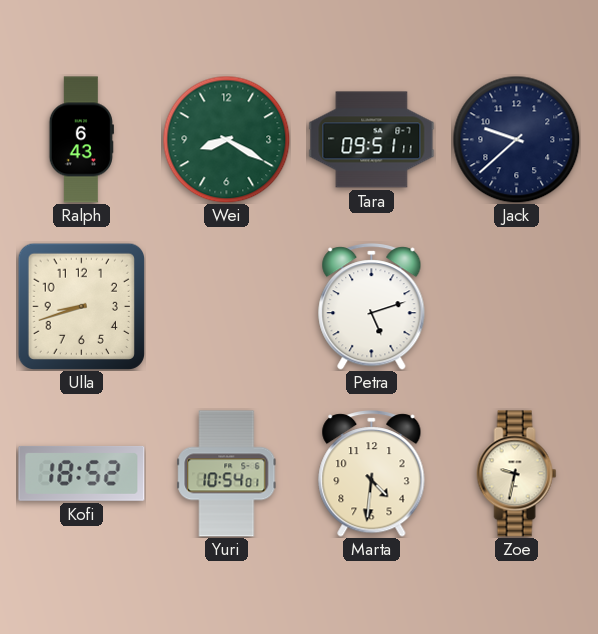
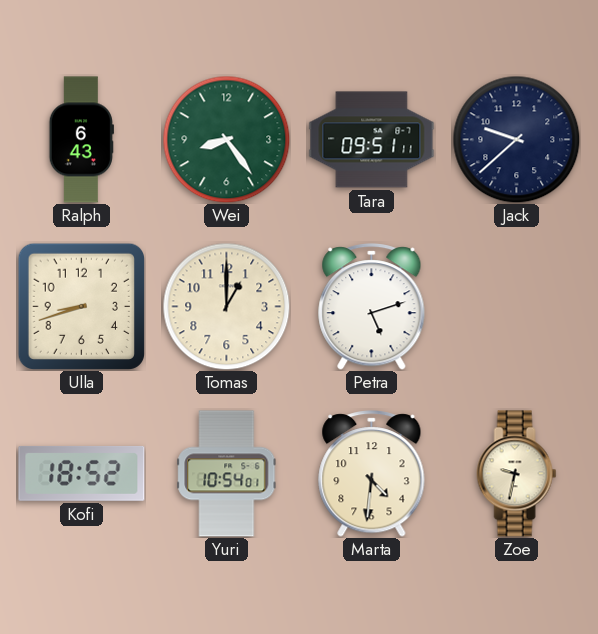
Wei: 8:20 -> 8:24
Tomas: none -> 1:00
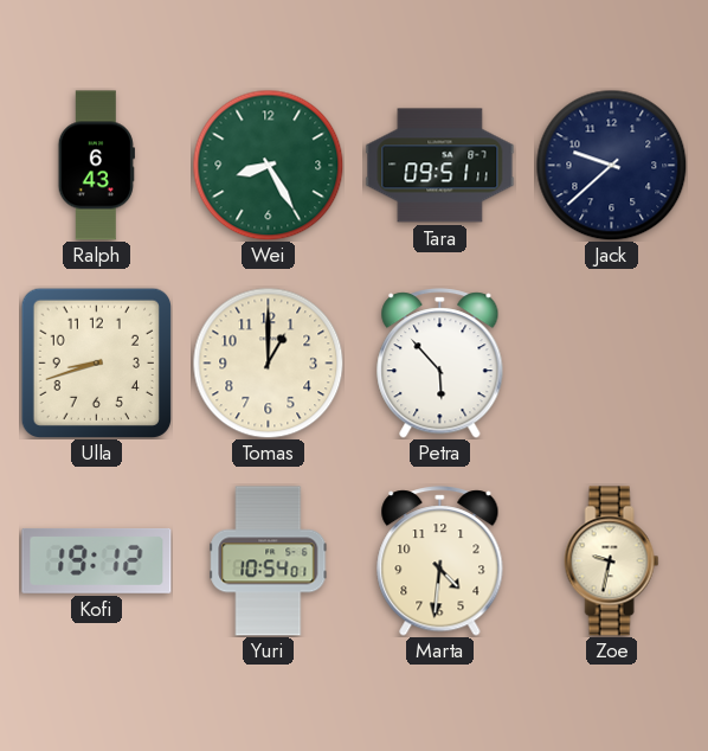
Wei: 8:24 -> 8:25
Petra: 5:12 -> 5:53
Kofi: 18:52 -> 19:12
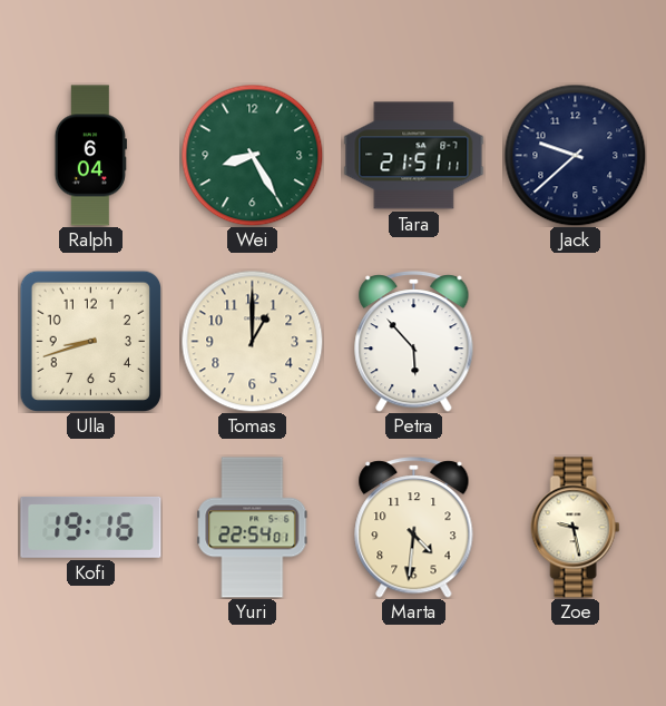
Ralph: 6:43 -> 6:04
Tara: 09:51 -> 21:51
Kofi: 19:12 -> 19:16
Yuri: 10:54 -> 22:54
Zoe: 9:32 -> 9:28
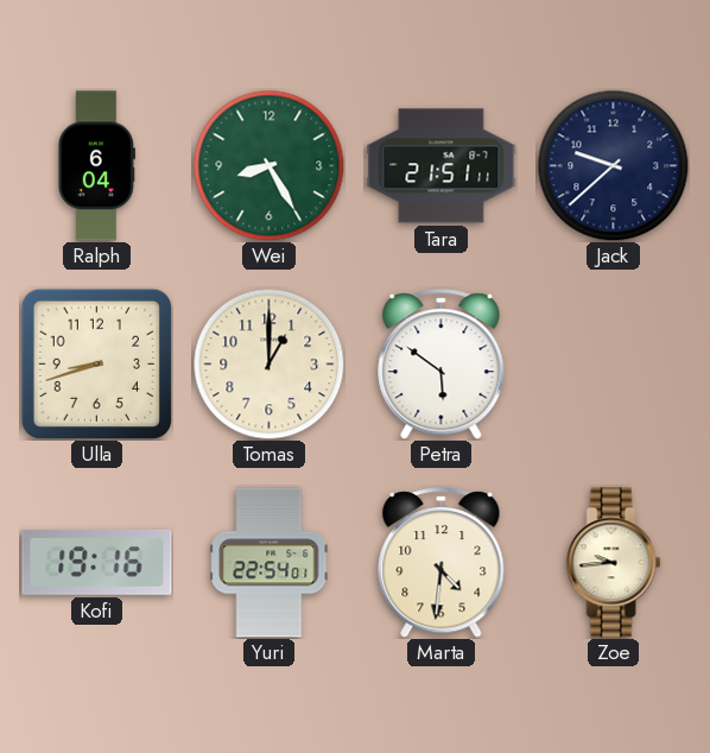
Petra: 5:53 -> 5:51
Zoe: 9:28 -> 9:44
